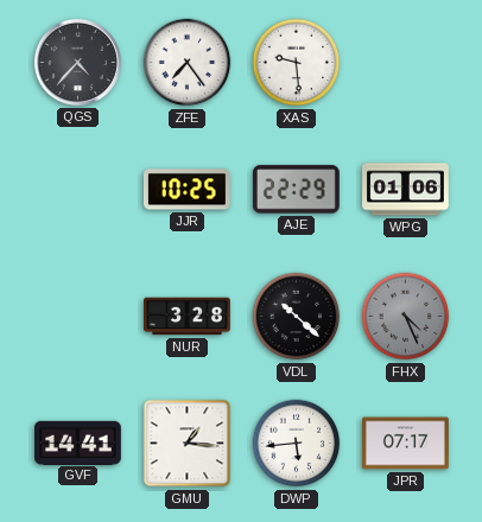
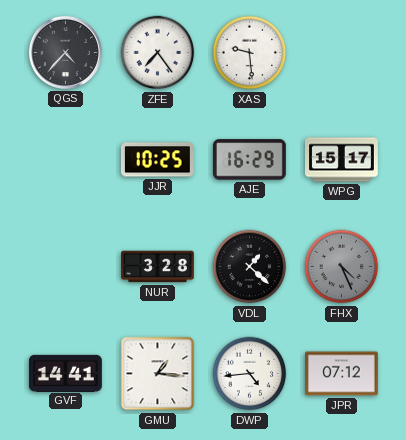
AJE: 22:29 -> 16:29
WPG: 01:06 -> 15:17
VDL: 10:22 -> 1:22
DWP: 5:44 -> 4:44
JPR: 07:17 -> 07:12
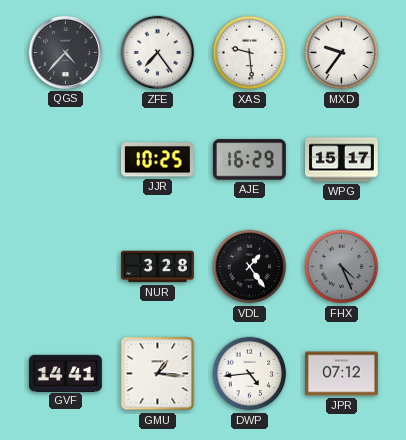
MXD: none -> 9:36
VDL: 1:22 -> 1:24
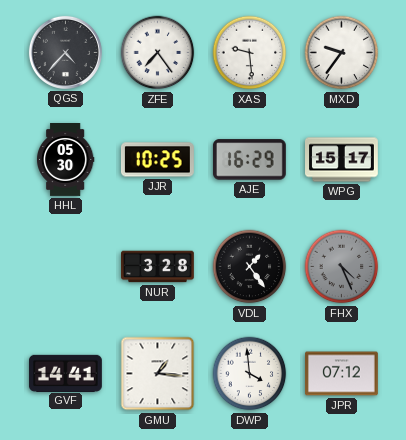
HHL: none -> 05:30
DWP: 4:44 -> 3:59
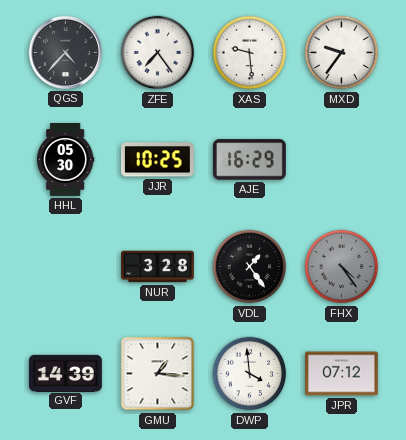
WPG: 15:17 -> none
FHX: 4:26 -> 4:24
GVF: 14:41 -> 14:39
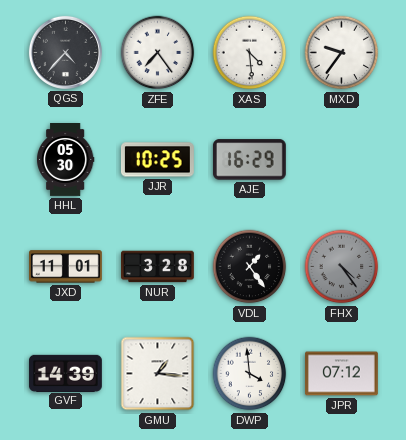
XAS: 9:29 -> 4:29
JXD: none -> 11:01
